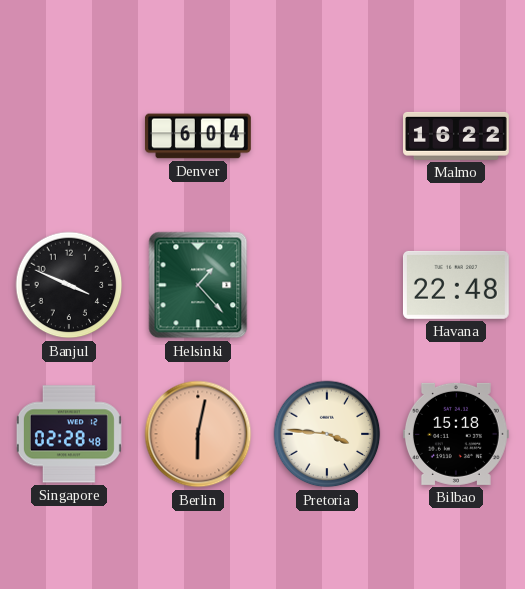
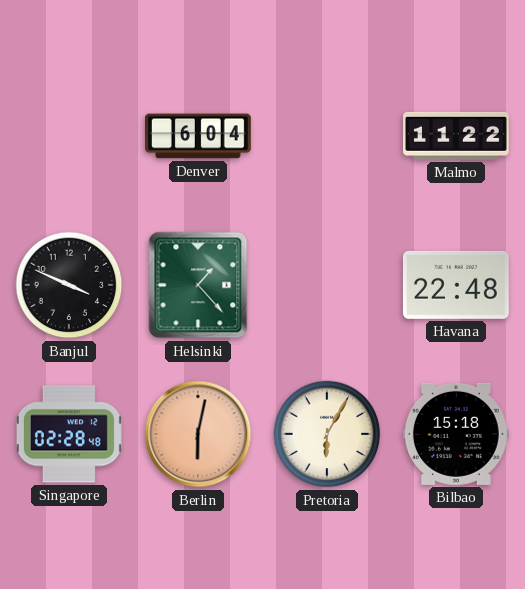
Malmo: 16:22 -> 11:22
Pretoria: 3:46 -> 6:05
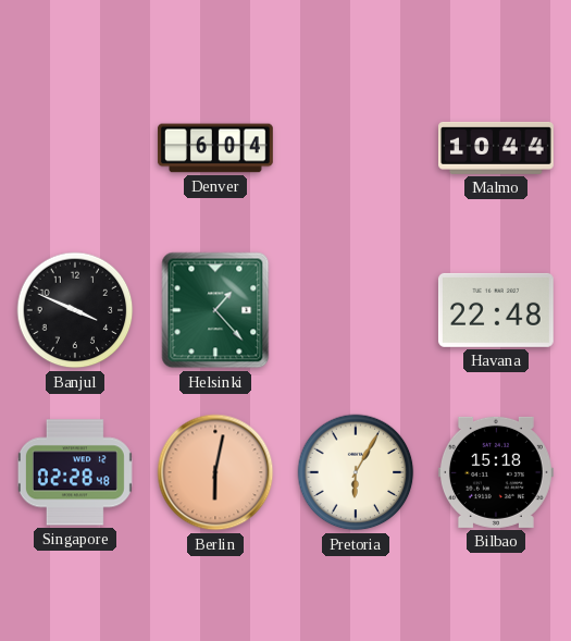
Malmo: 11:22 -> 10:44
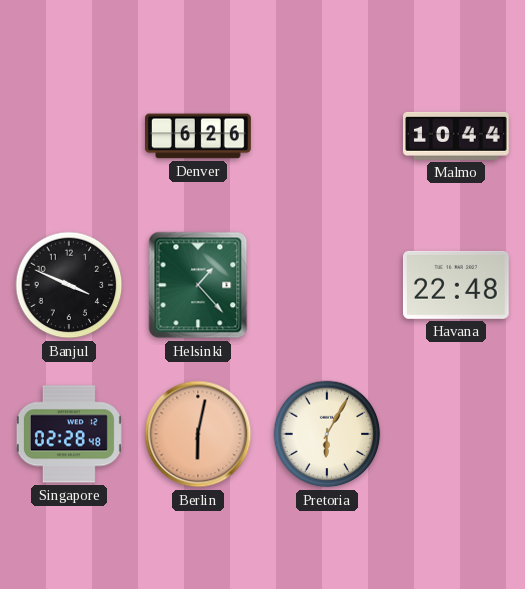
Denver: 6:04 -> 6:26
Bilbao: 15:18 -> none
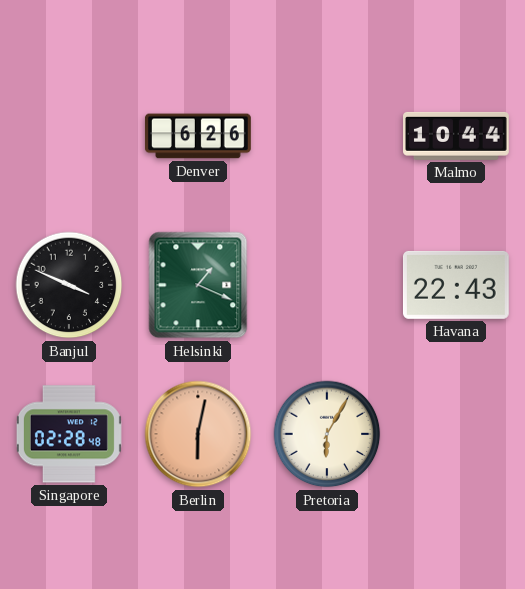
Helsinki: 1:23 -> 1:19
Havana: 22:48 -> 22:43
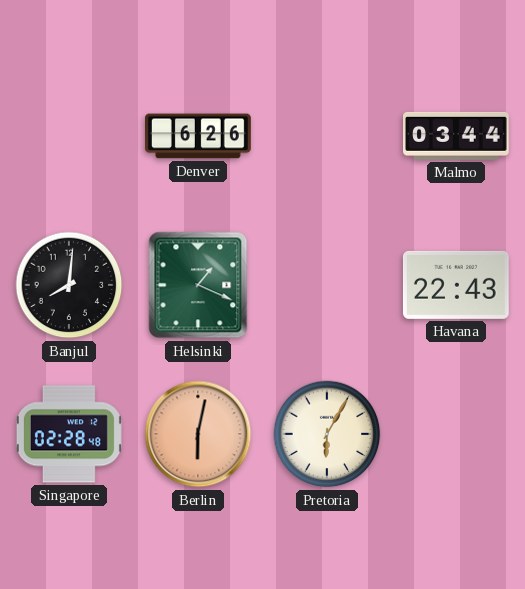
Malmo: 10:44 -> 03:44
Banjul: 3:49 -> 8:01
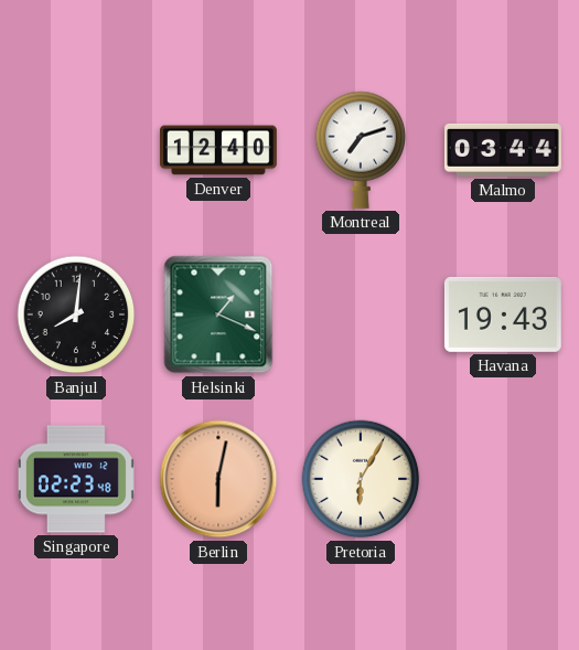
Denver: 6:26 -> 12:40
Montreal: none -> 7:12
Havana: 22:43 -> 19:43
Singapore: 02:28 -> 02:23
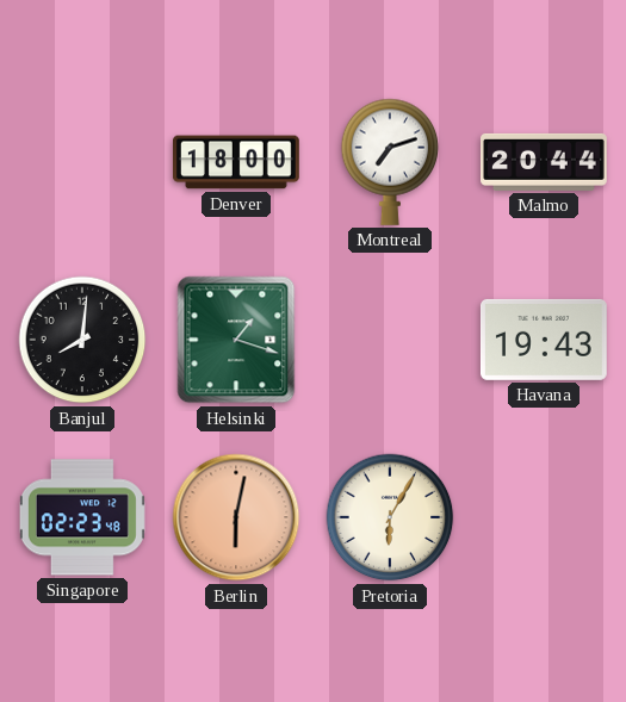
Denver: 12:40 -> 18:00
Malmo: 03:44 -> 20:44
Helsinki: 1:19 -> 1:18
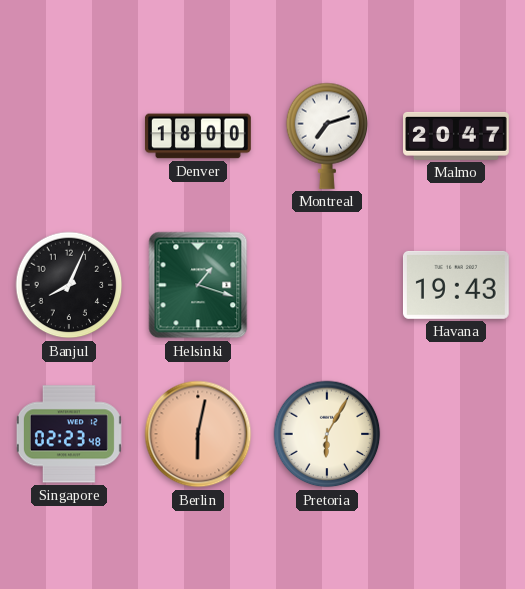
Malmo: 20:44 -> 20:47
Banjul: 8:01 -> 8:04
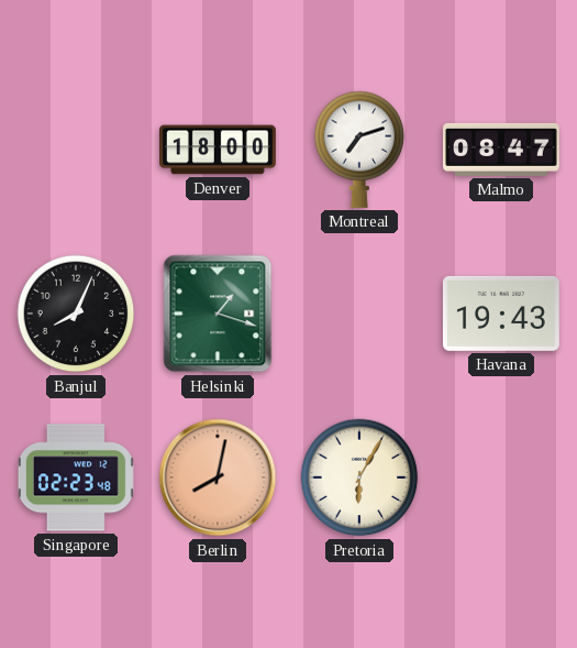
Malmo: 20:47 -> 08:47
Berlin: 6:02 -> 8:02
